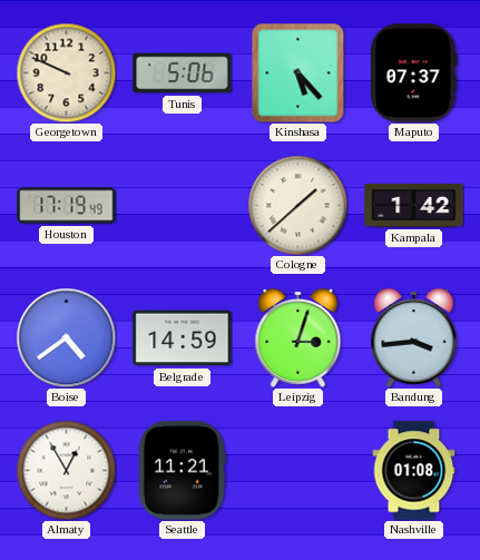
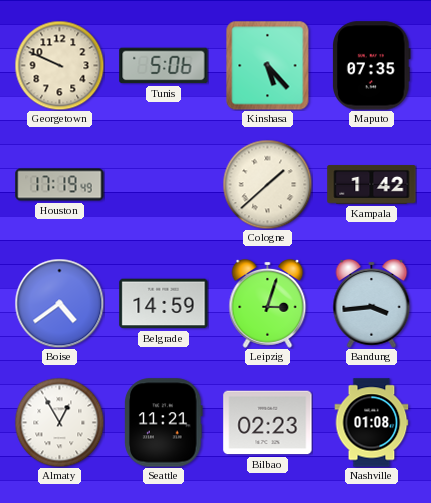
Maputo: 07:37 -> 07:35
Bilbao: none -> 02:23
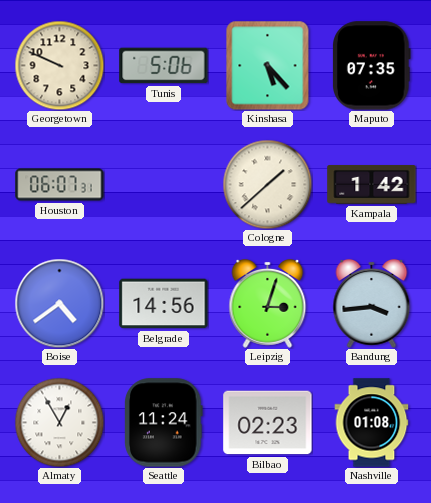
Houston: 17:19 -> 06:07
Belgrade: 14:59 -> 14:56
Seattle: 11:21 -> 11:24
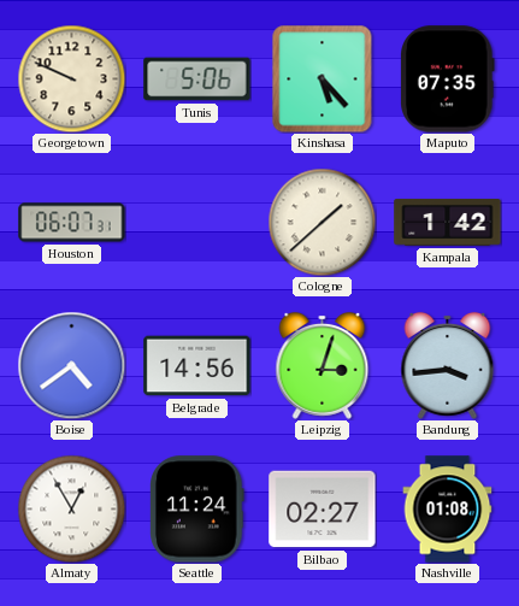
Bilbao: 02:23 -> 02:27
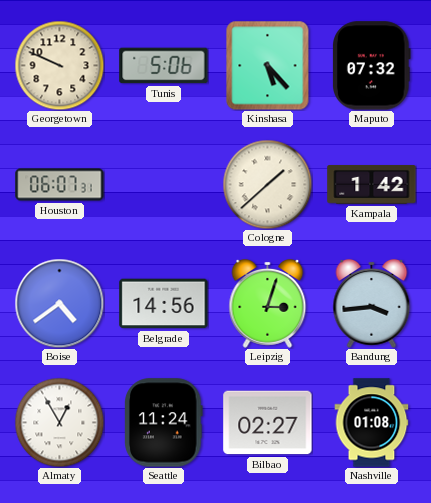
Maputo: 07:35 -> 07:32
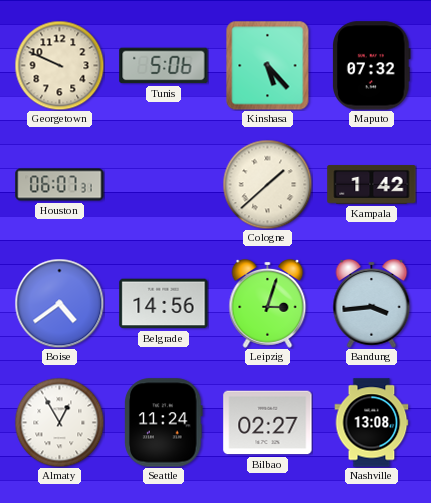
Nashville: 01:08 -> 13:08
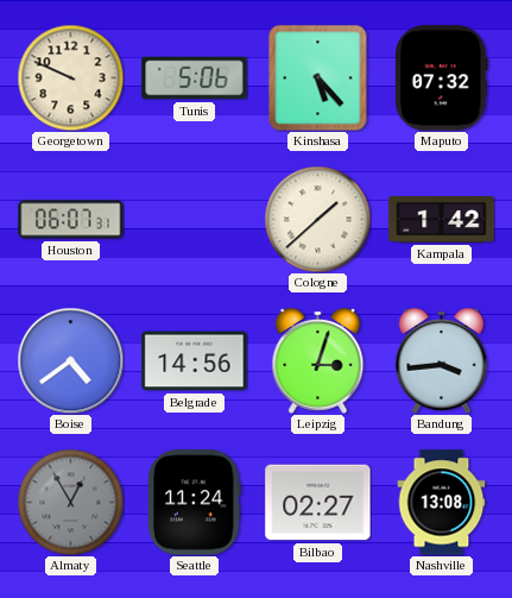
Almaty dial: white -> grey
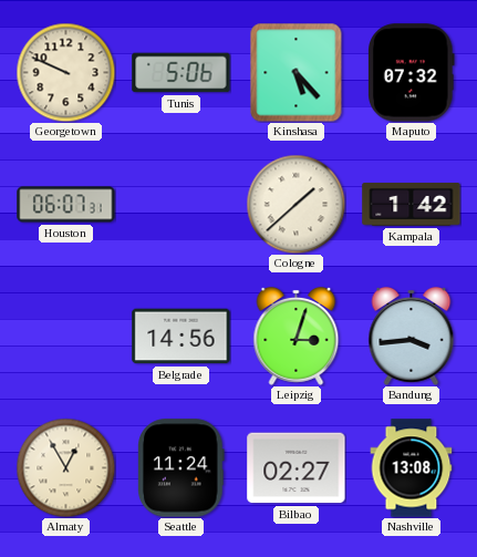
Boise: 4:39 -> none
Almaty dial: grey -> cream
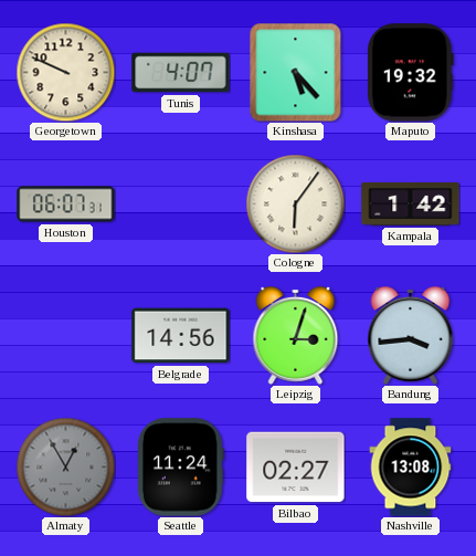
Tunis: 5:06 -> 4:07
Maputo: 07:32 -> 19:32
Cologne: 1:38 -> 6:06
Almaty dial: cream -> grey
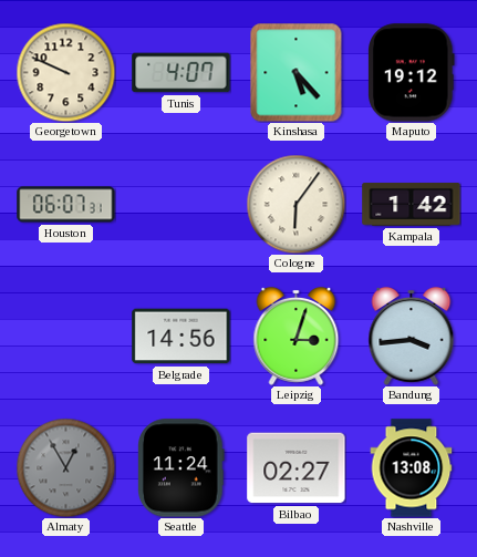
Maputo: 19:32 -> 19:12
